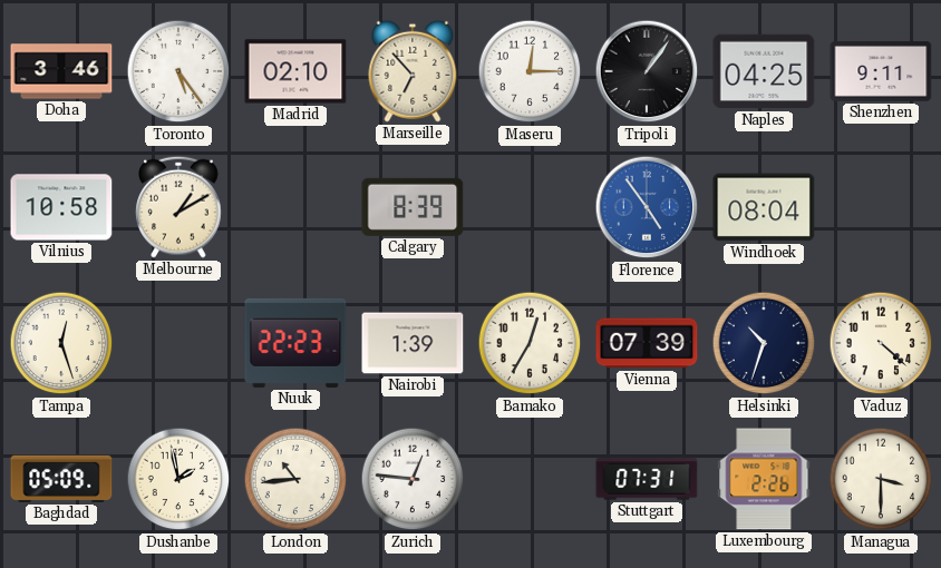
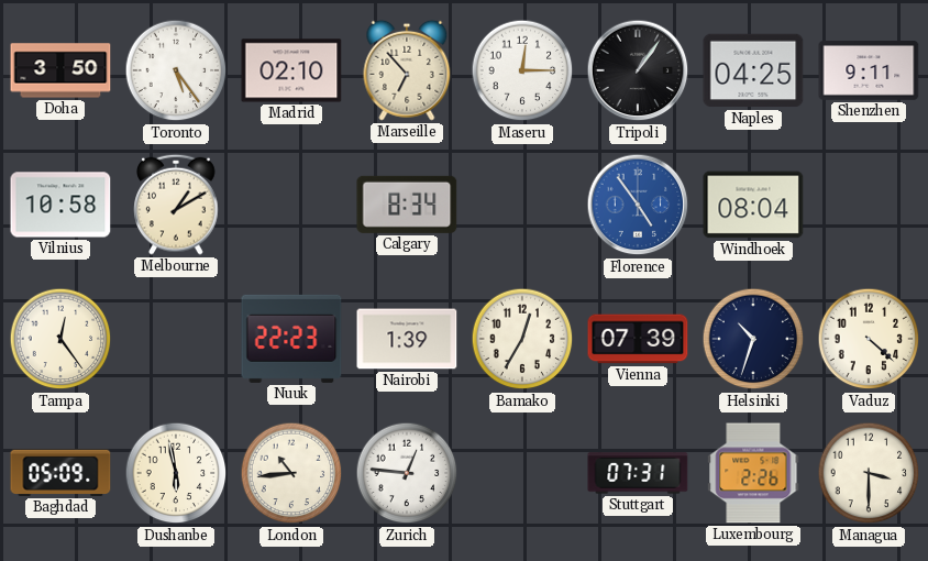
Doha: 3:46 -> 3:50
Calgary: 8:39 -> 8:34
Tampa: 12:27 -> 12:24
Dushanbe: 1:58 -> 5:58
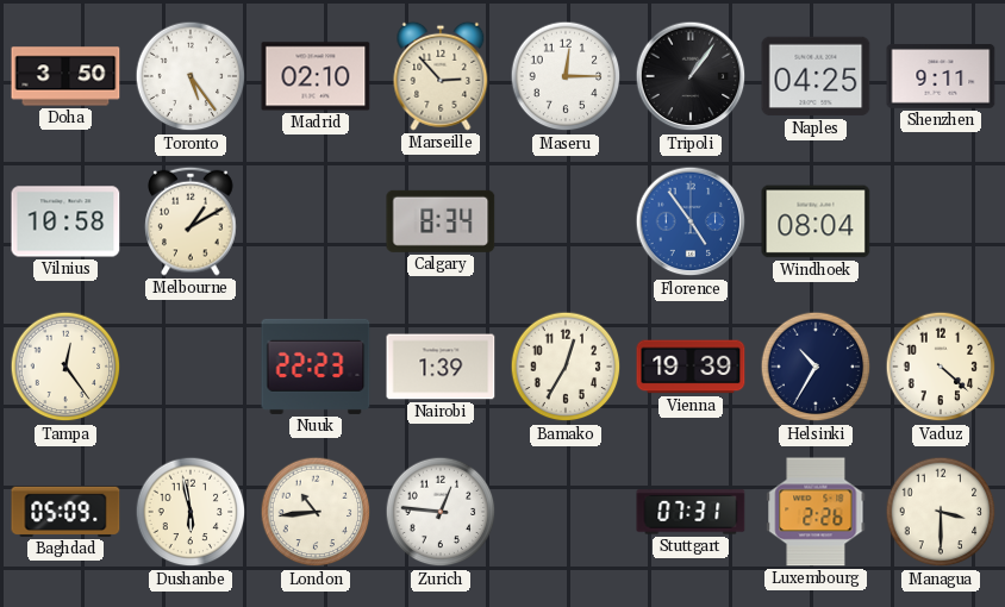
Marseille: 6:53 -> 2:53
Vienna: 07:39 -> 19:39
Helsinki: 10:33 -> 10:35
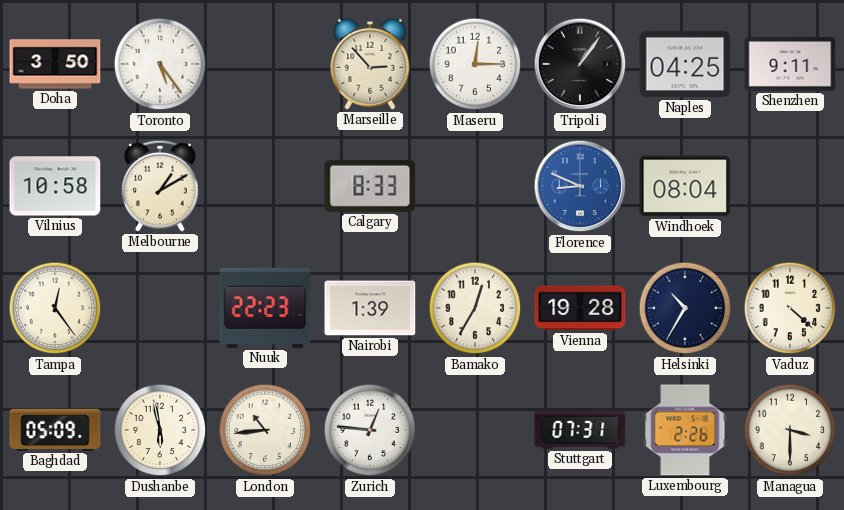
Madrid: 02:10 -> none
Calgary: 8:34 -> 8:33
Florence: 4:54 -> 8:49
Vienna: 19:39 -> 19:28
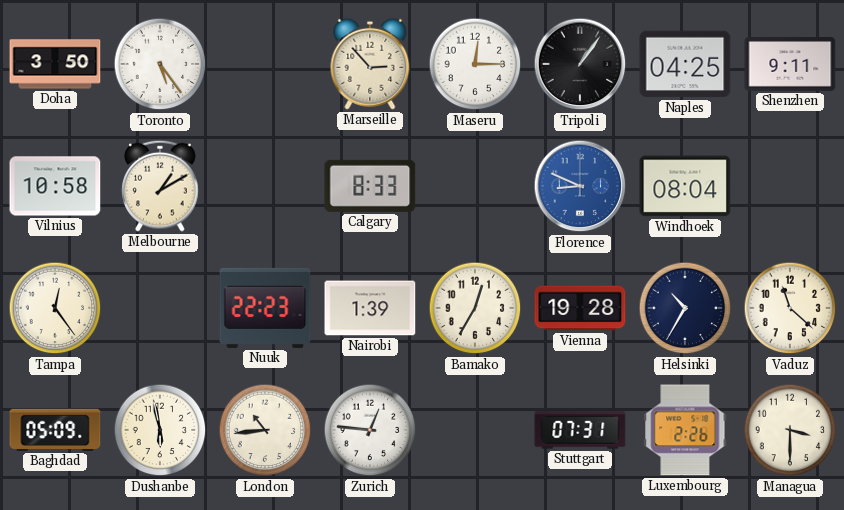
Vaduz: 4:22 -> 11:22
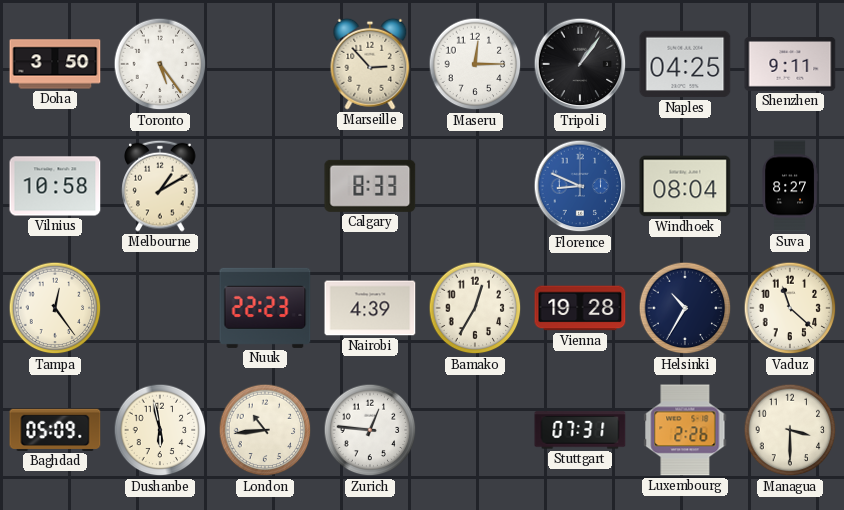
Suva: none -> 8:27
Nairobi: 1:39 -> 4:39
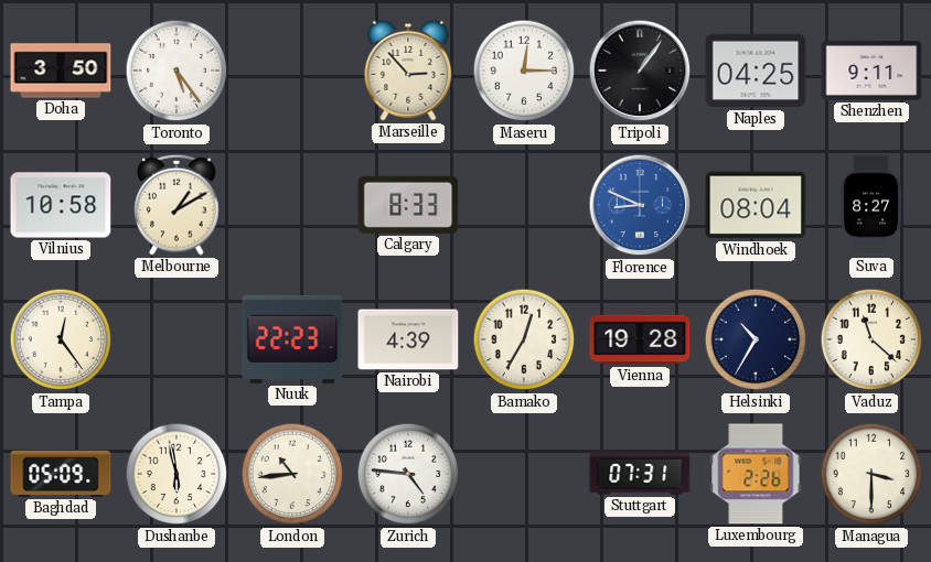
Zurich: 12:46 -> 4:46
